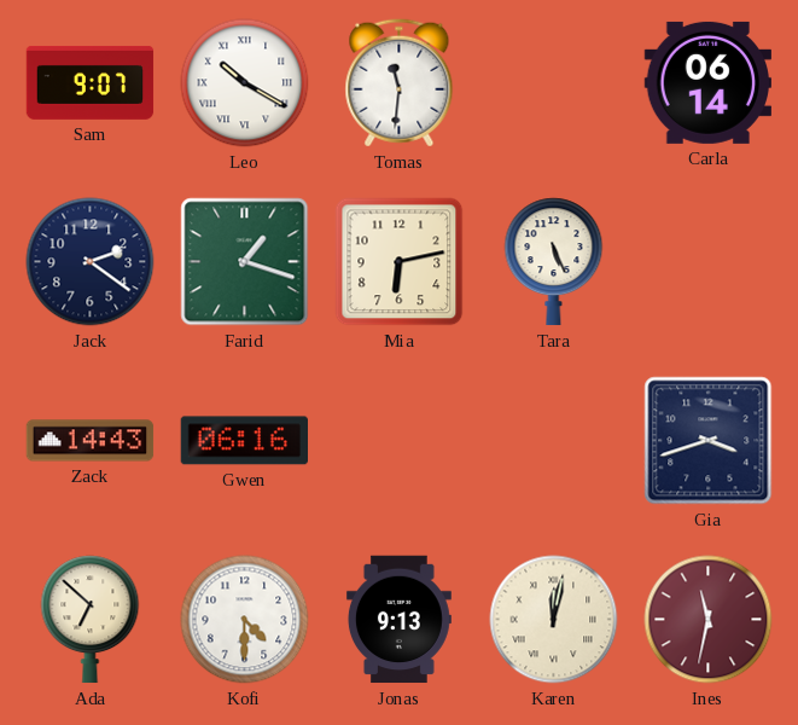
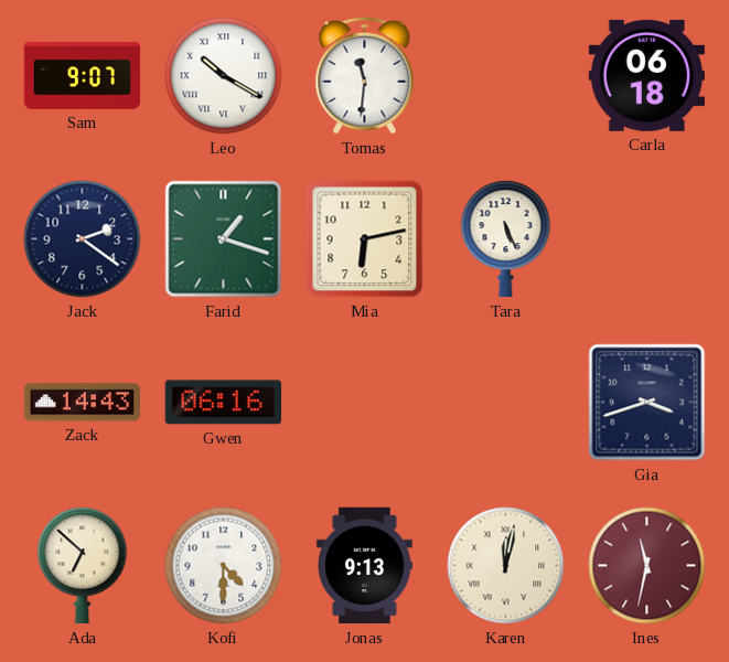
Carla: 06:14 -> 06:18
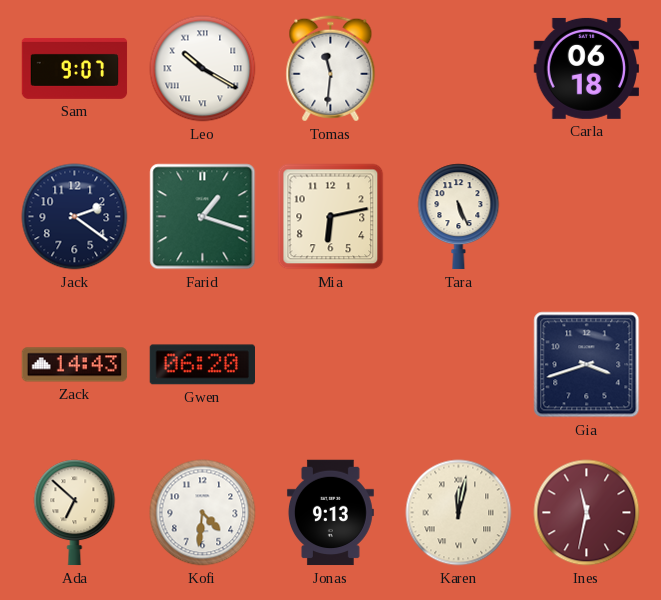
Gwen: 06:16 -> 06:20
Kofi: 4:30 -> 4:31
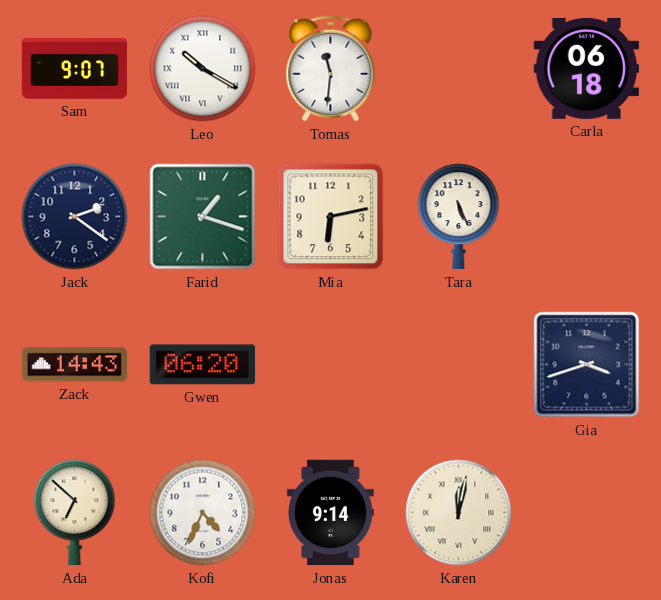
Kofi: 4:31 -> 4:34
Jonas: 9:13 -> 9:14
Ines: 11:32 -> none
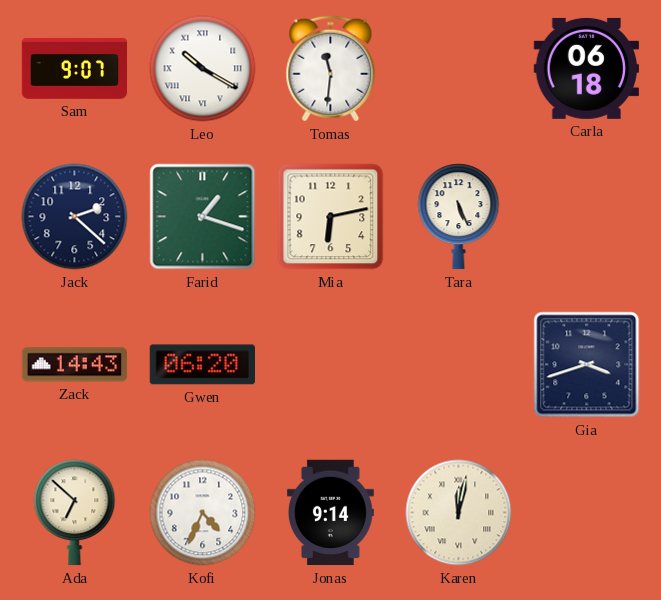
Jack: 2:21 -> 2:22
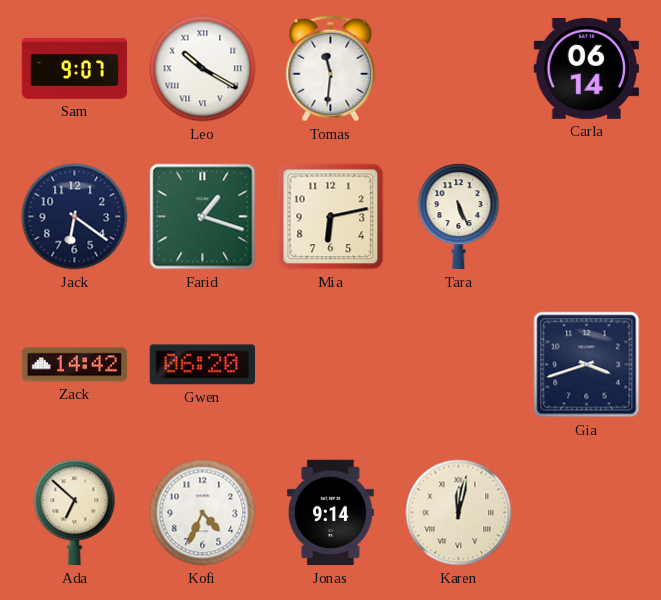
Carla: 06:18 -> 06:14
Jack: 2:22 -> 6:21
Zack: 14:43 -> 14:42
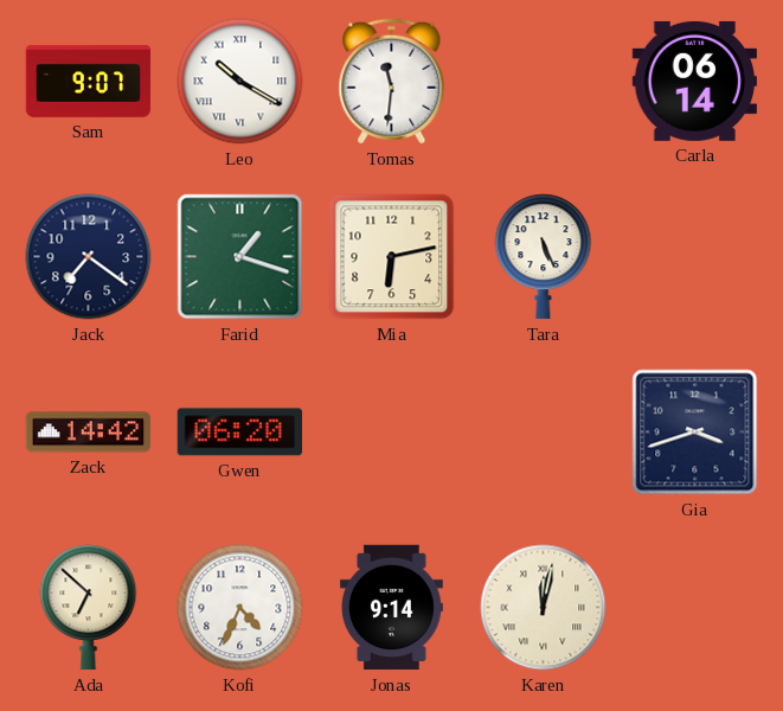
Jack: 6:21 -> 7:21
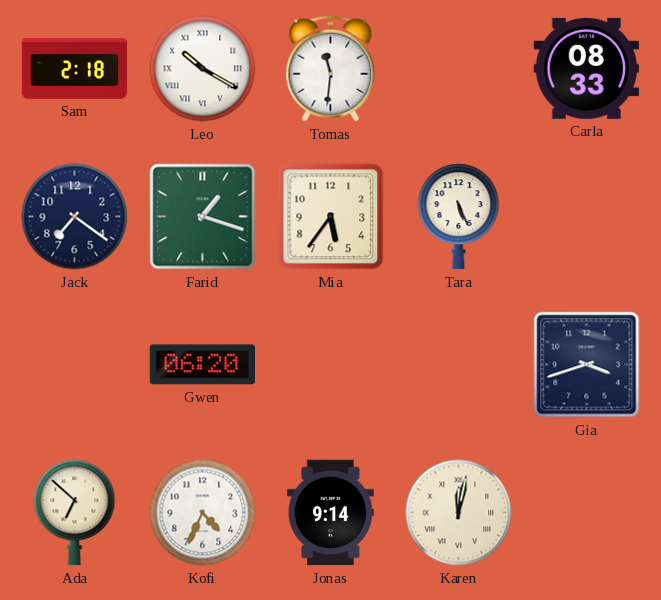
Sam: 9:07 -> 2:18
Carla: 06:14 -> 08:33
Mia: 6:13 -> 5:36
Zack: 14:42 -> none
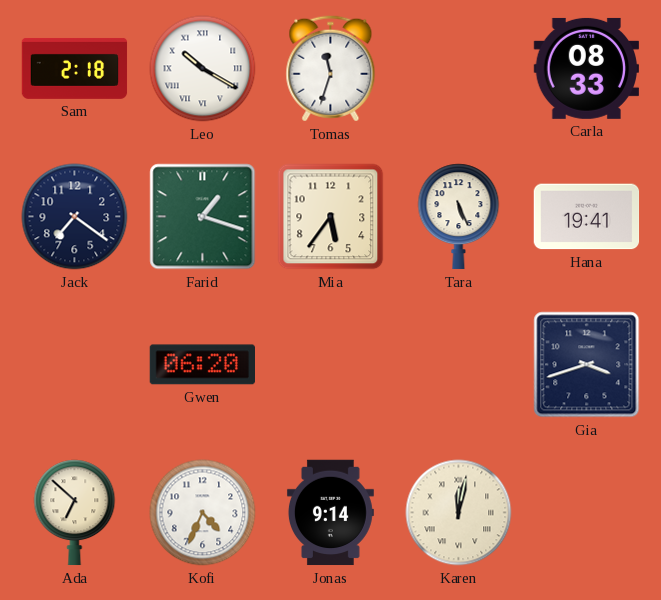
Tomas: 11:31 -> 11:33
Hana: none -> 19:41
